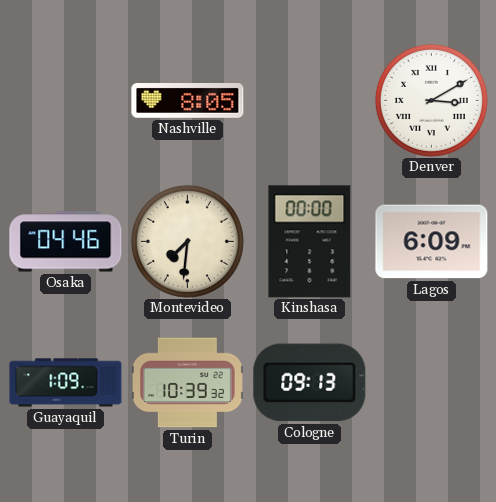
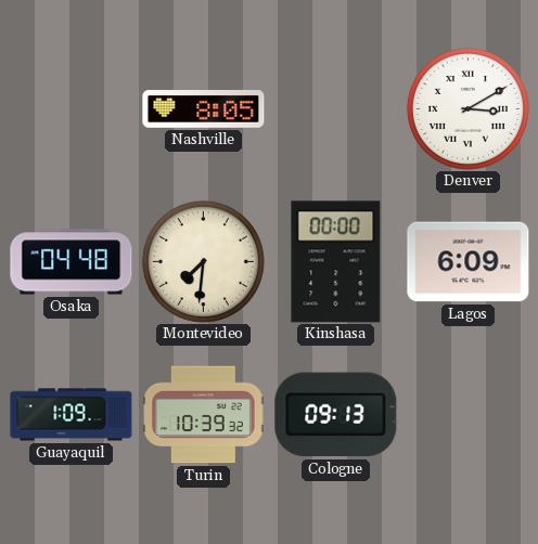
Osaka: 04:46 -> 04:48
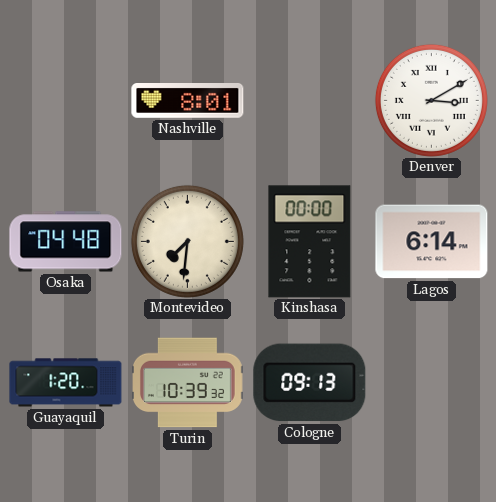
Nashville: 8:05 -> 8:01
Lagos: 6:09 -> 6:14
Guayaquil: 1:09 -> 1:20
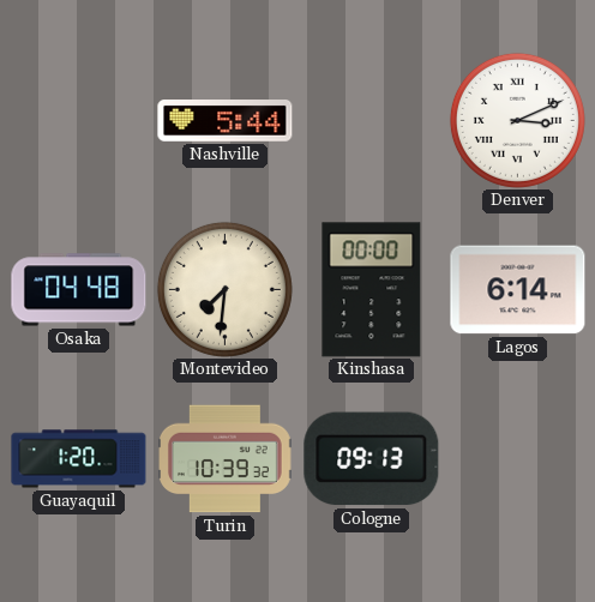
Nashville: 8:01 -> 5:44
Denver: 3:10 -> 3:11
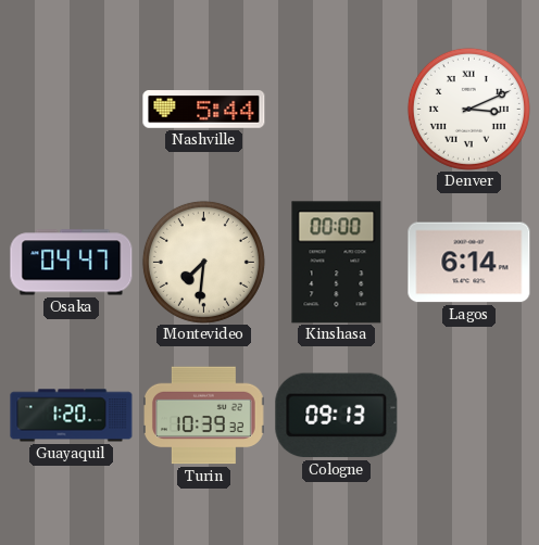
Osaka: 04:48 -> 04:47
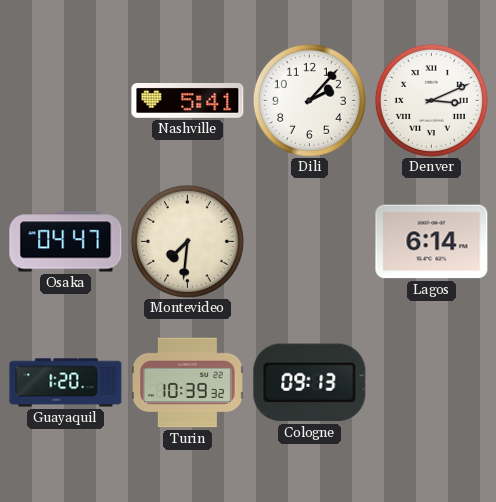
Nashville: 5:44 -> 5:41
Dili: none -> 2:07
Kinshasa: 00:00 -> none
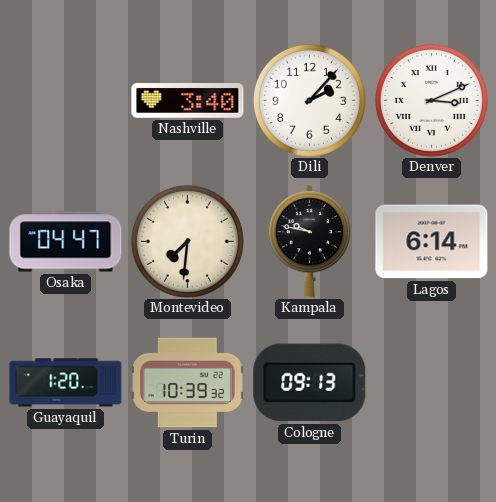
Nashville: 5:41 -> 3:40
Kampala: none -> 9:47
